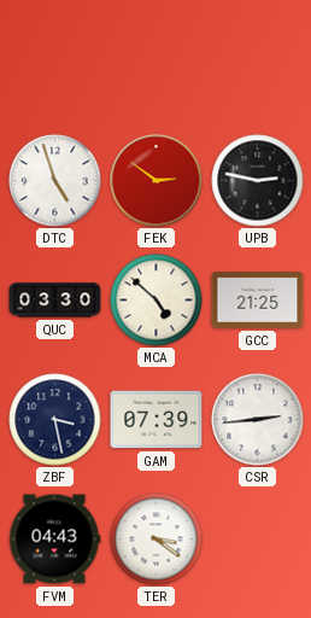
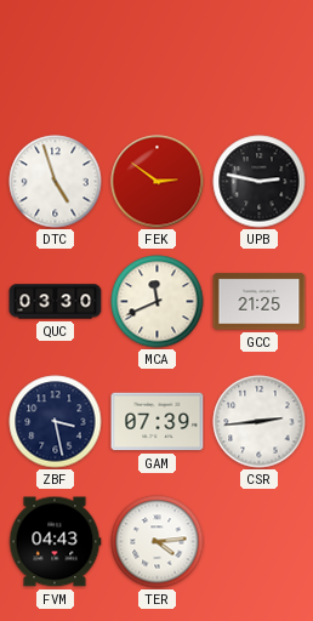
MCA: 4:52 -> 11:41
TER: 3:21 -> 4:14
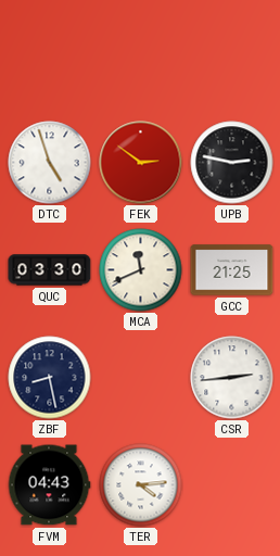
ZBF: 3:28 -> 8:28
GAM: 07:39 -> none
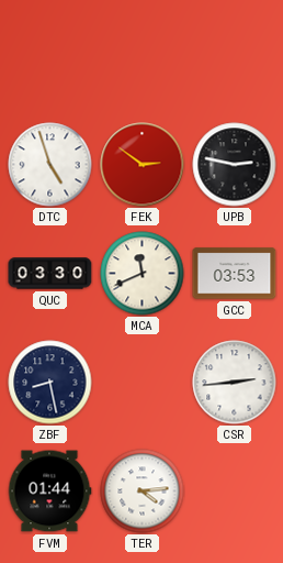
GCC: 21:25 -> 03:53
FVM: 04:43 -> 01:44
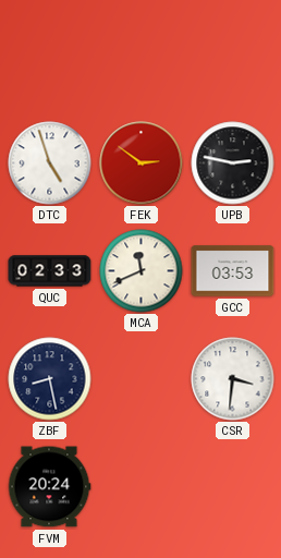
QUC: 03:30 -> 02:33
CSR: 2:44 -> 3:31
FVM: 01:44 -> 20:24
TER: 4:14 -> none
